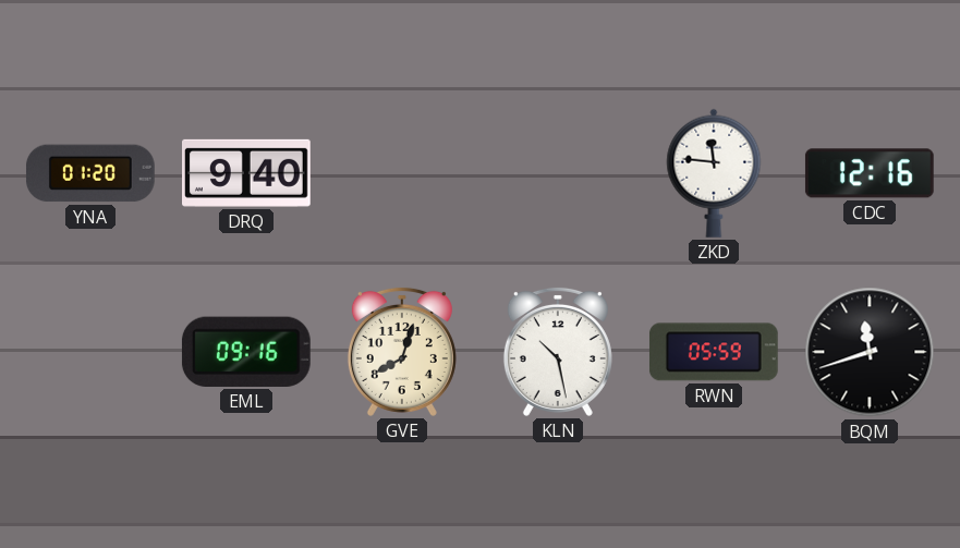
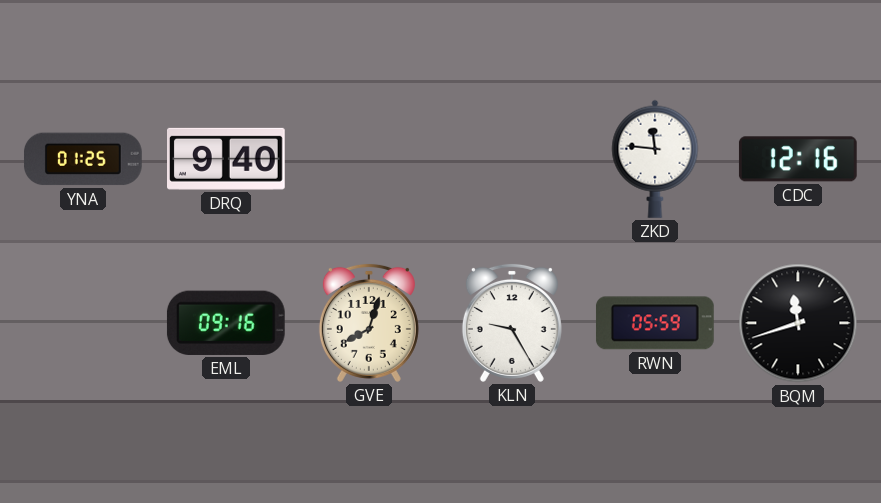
YNA: 01:20 -> 01:25
KLN: 10:28 -> 9:25
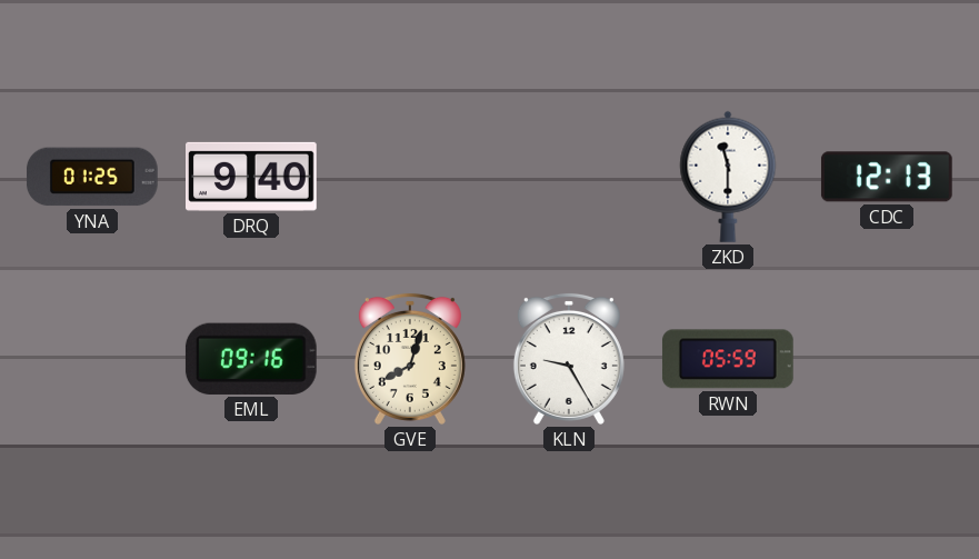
ZKD: 11:46 -> 11:30
CDC: 12:16 -> 12:13
BQM: 11:42 -> none
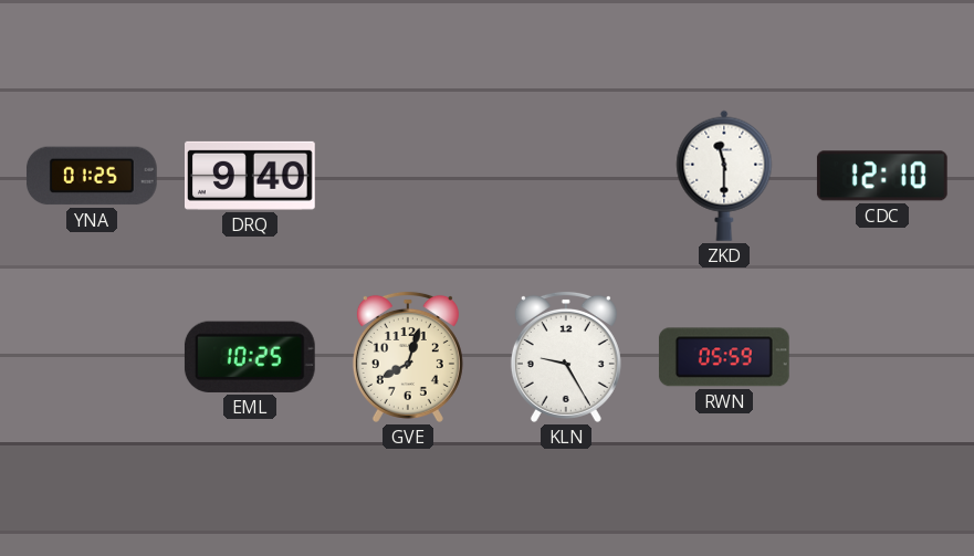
CDC: 12:13 -> 12:10
EML: 09:16 -> 10:25
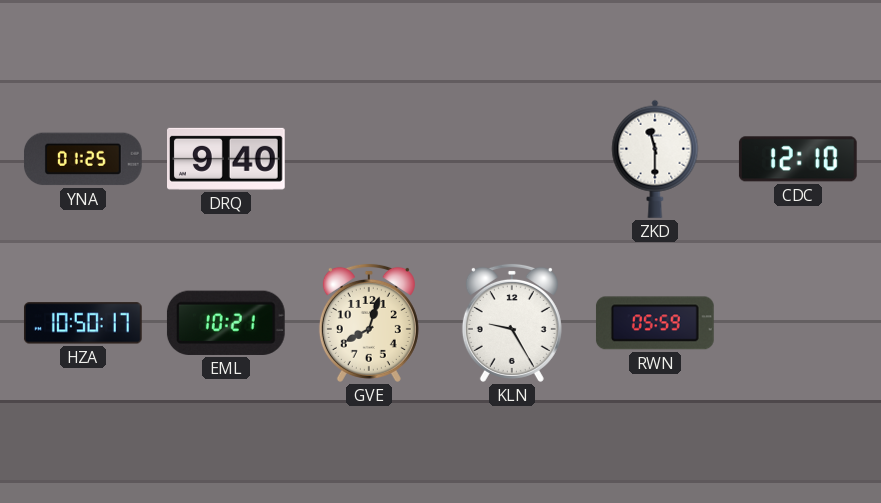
HZA: none -> 10:50
EML: 10:25 -> 10:21
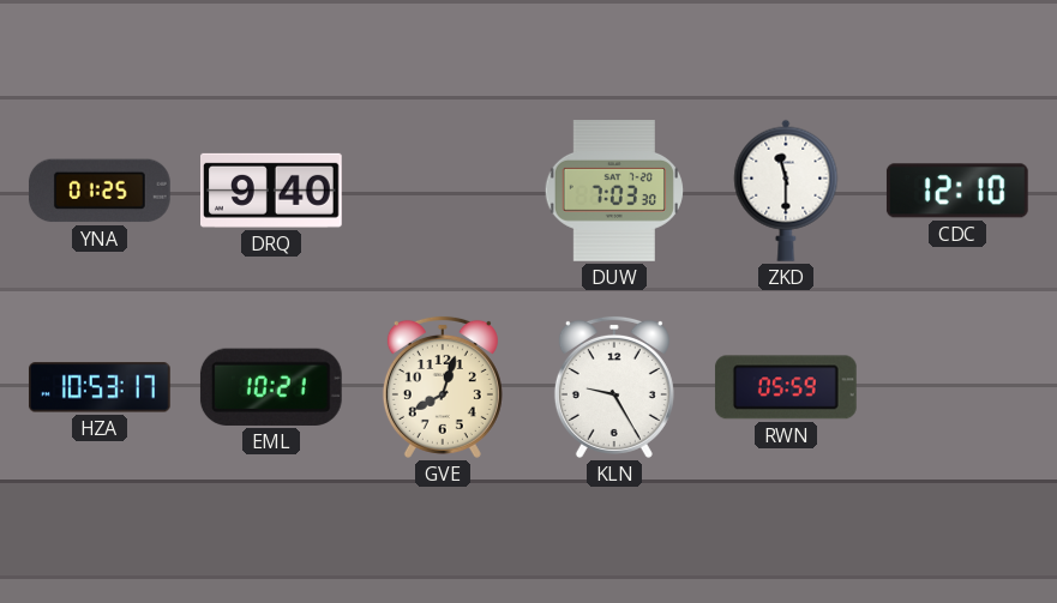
DUW: none -> 7:03
HZA: 10:50 -> 10:53
